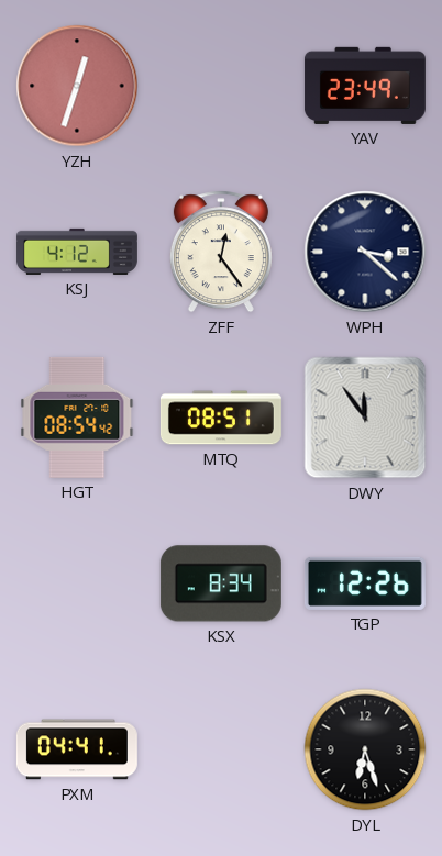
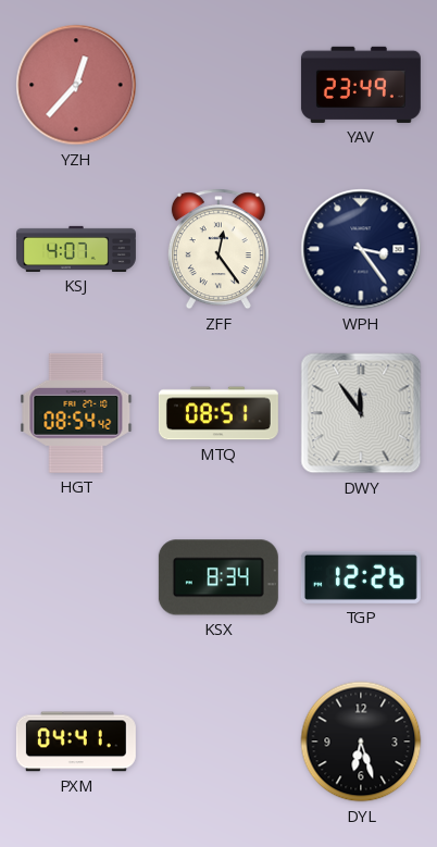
YZH: 12:33 -> 12:37
KSJ: 4:12 -> 4:07
WPH: 3:22 -> 3:24
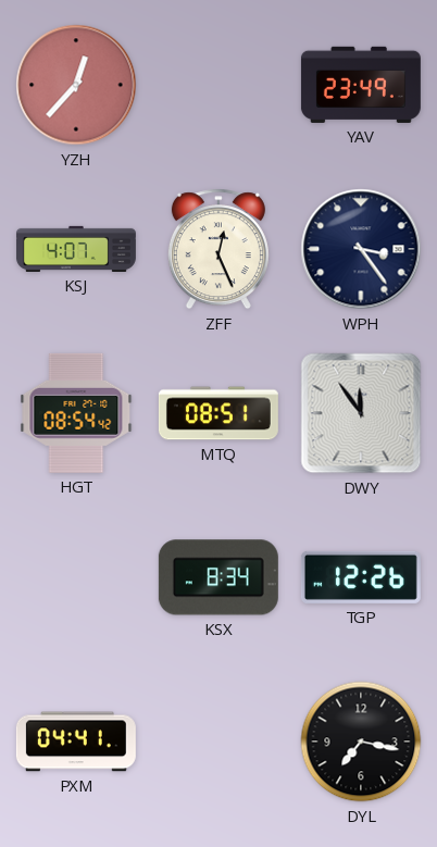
ZFF: 12:24 -> 12:26
DYL: 6:27 -> 7:17
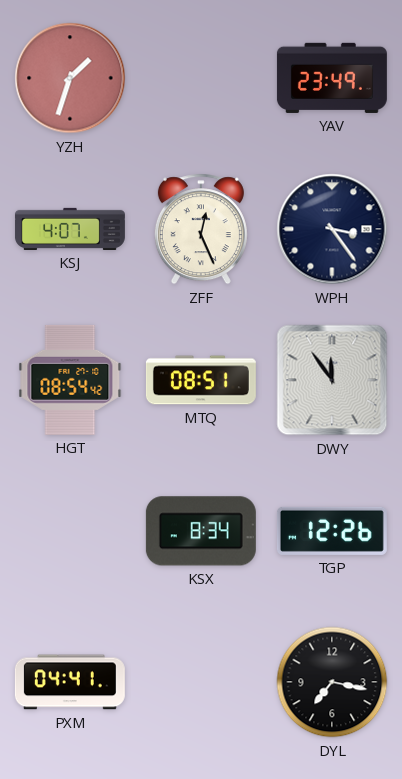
YZH: 12:37 -> 1:33
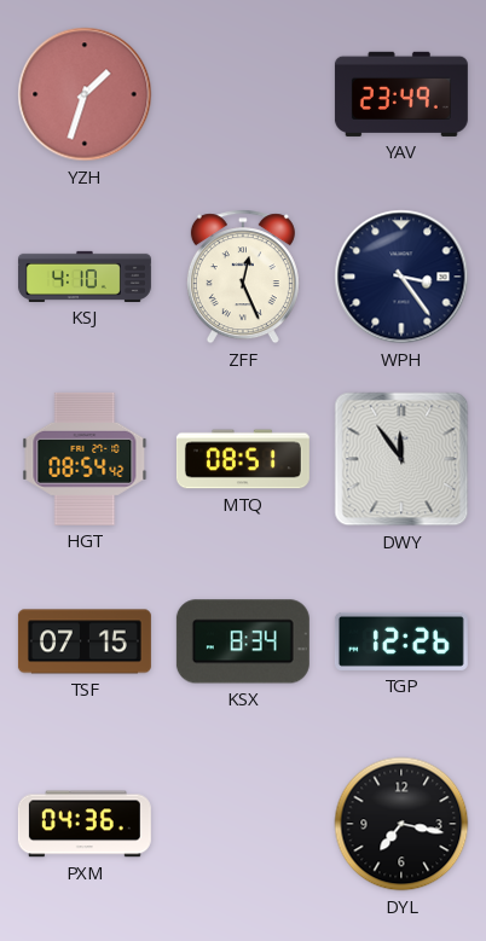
KSJ: 4:07 -> 4:10
TSF: none -> 07:15
PXM: 04:41 -> 04:36
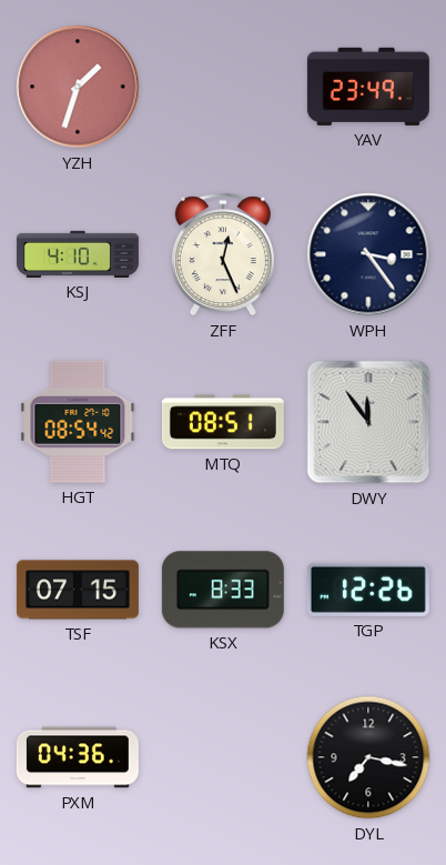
KSX: 8:34 -> 8:33
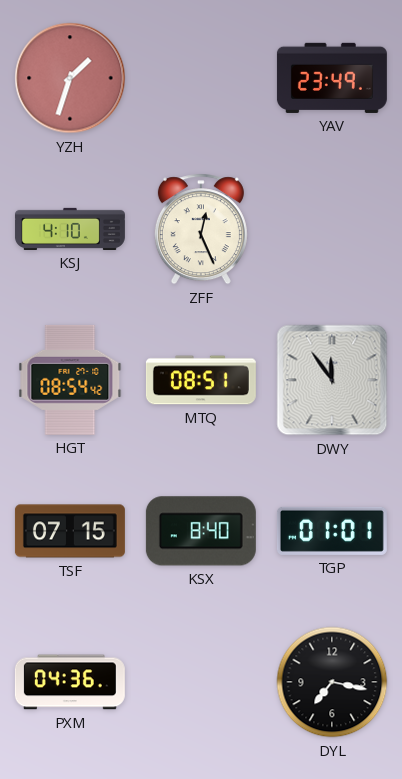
WPH: 3:24 -> none
KSX: 8:33 -> 8:40
TGP: 12:26 -> 01:01
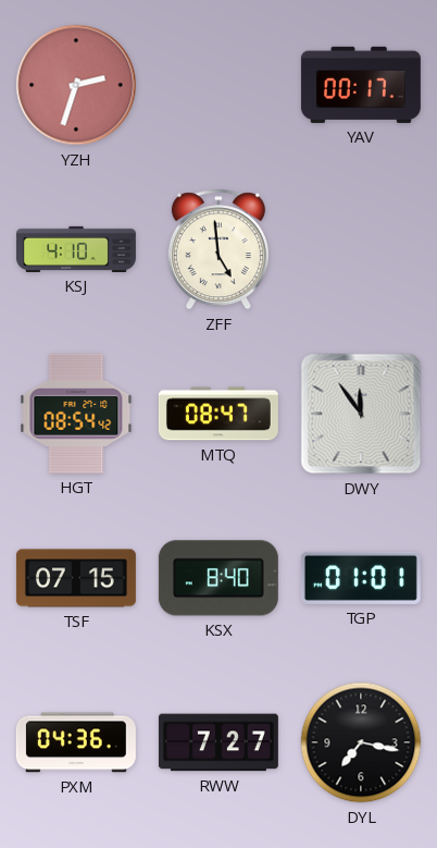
YZH: 1:33 -> 2:33
YAV: 23:49 -> 00:17
ZFF: 12:26 -> 4:59
MTQ: 08:51 -> 08:47
RWW: none -> 7:27
